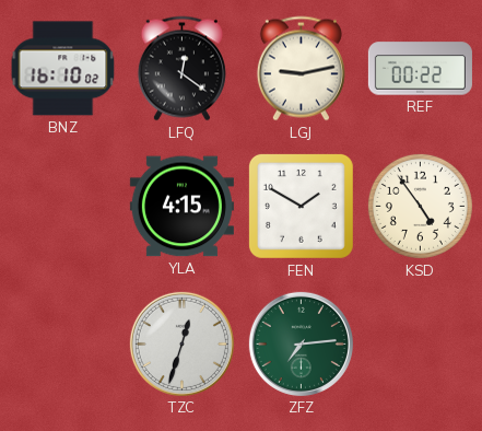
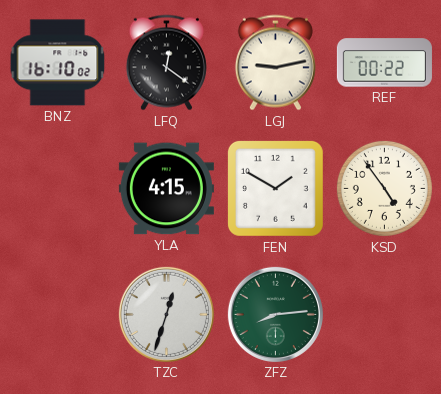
ZFZ: 7:14 -> 8:14
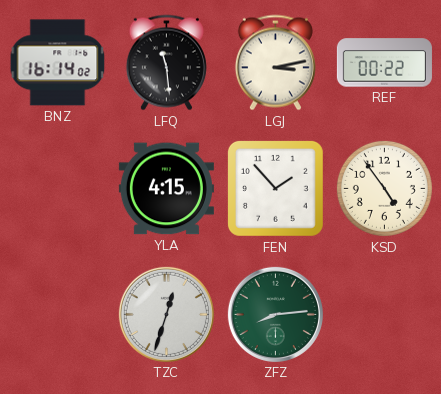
BNZ: 16:10 -> 16:14
LFQ: 12:21 -> 11:29
LGJ: 9:13 -> 3:13
FEN: 1:50 -> 1:53
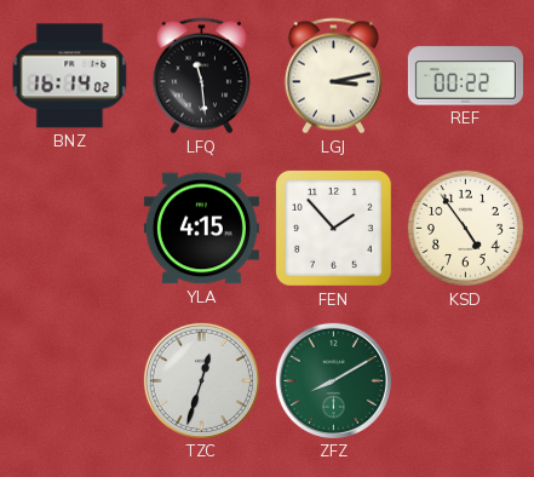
ZFZ: 8:14 -> 8:10
